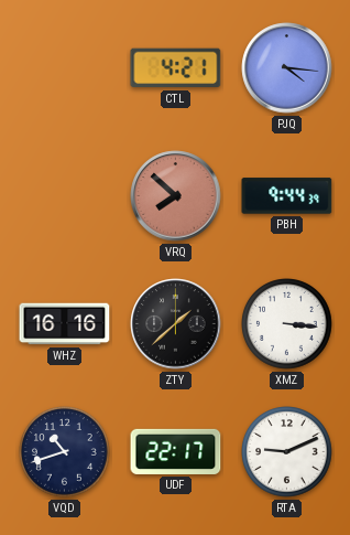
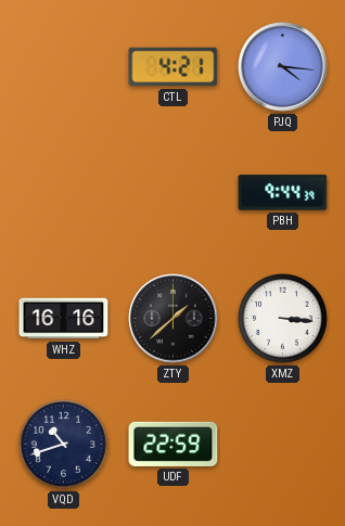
VRQ: 7:52 -> none
UDF: 22:17 -> 22:59
RTA: 9:11 -> none
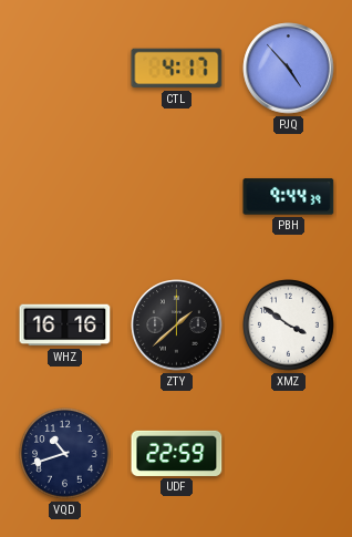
CTL: 4:21 -> 4:17
PJQ: 4:16 -> 4:53
XMZ: 3:16 -> 3:51
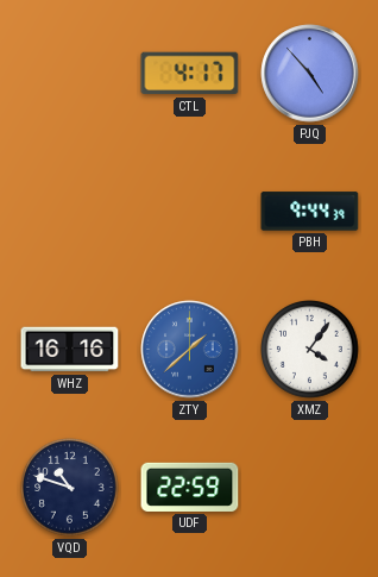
ZTY dial: black -> blue
XMZ: 3:51 -> 4:06
VQD: 10:42 -> 10:48
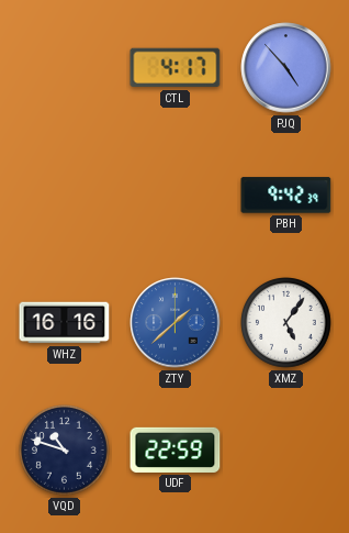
PBH: 9:44 -> 9:42
XMZ: 4:06 -> 5:06
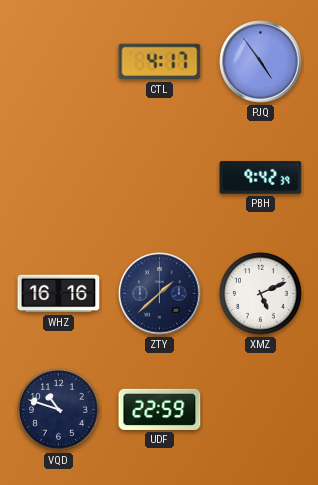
PJQ: 4:53 -> 4:54
ZTY dial: blue -> navy
XMZ: 5:06 -> 5:11
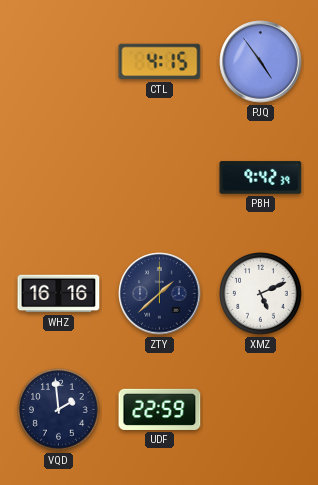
CTL: 4:17 -> 4:15
VQD: 10:48 -> 1:59
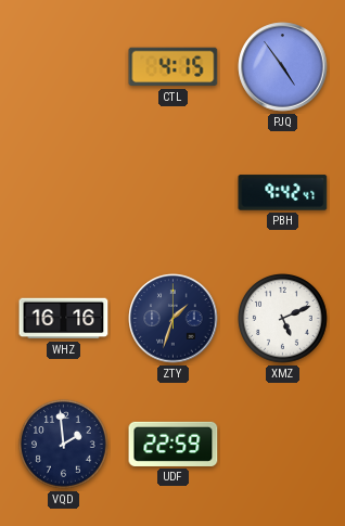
PBH: 9:42:39 -> 9:42:47
ZTY: 1:38 -> 1:33
